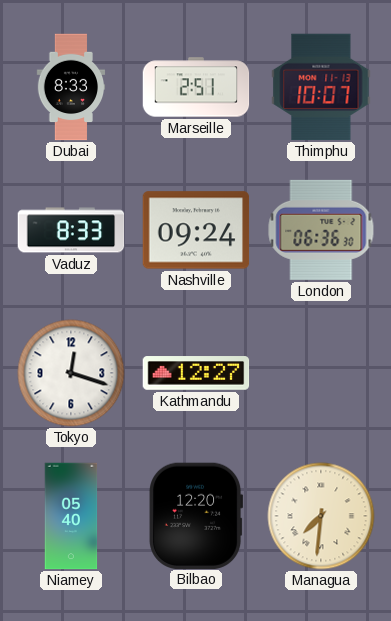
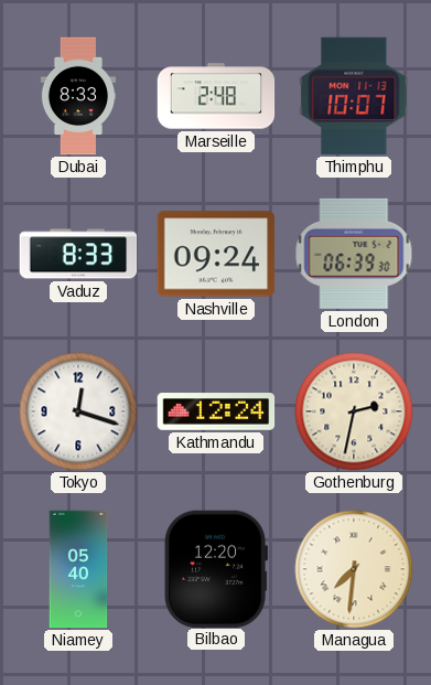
Marseille: 2:51 -> 2:48
London: 06:36 -> 06:39
Kathmandu: 12:27 -> 12:24
Gothenburg: none -> 2:32
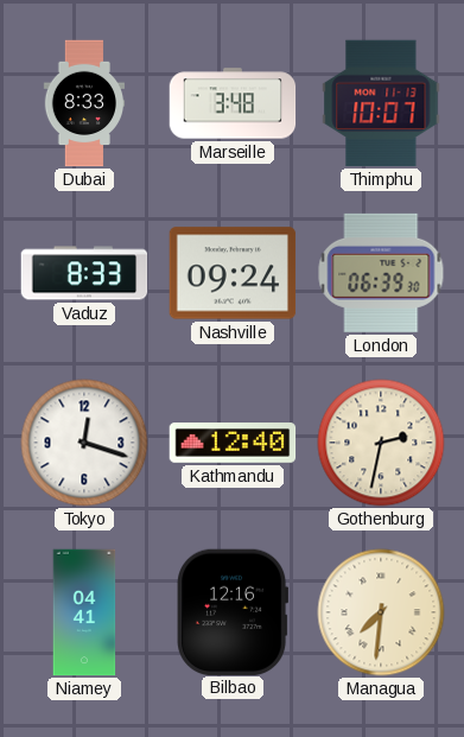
Marseille: 2:48 -> 3:48
Kathmandu: 12:24 -> 12:40
Niamey: 05:40 -> 04:41
Bilbao: 12:20 -> 12:16
